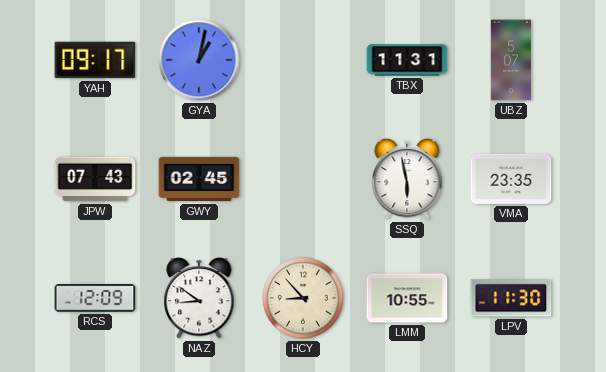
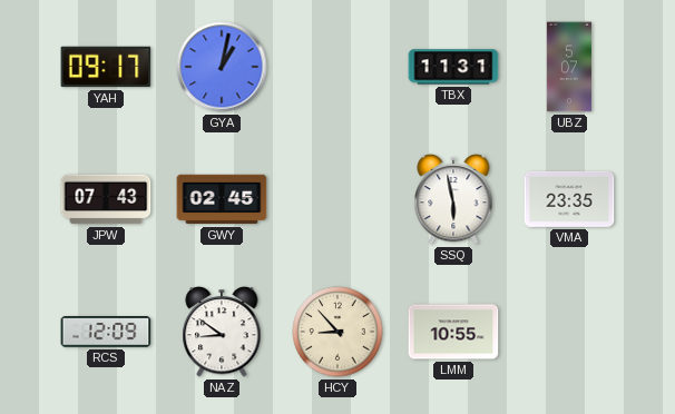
LPV: 11:30 -> none
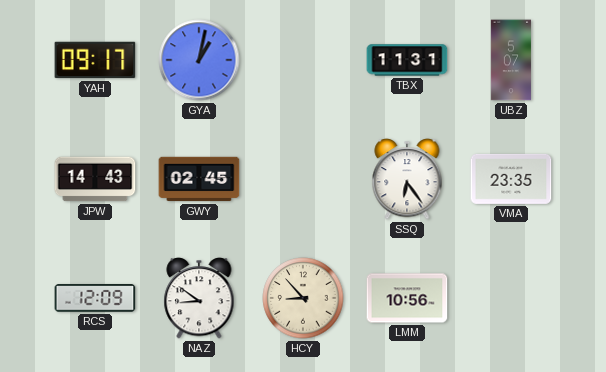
JPW: 07:43 -> 14:43
SSQ: 5:58 -> 6:24
LMM: 10:55 -> 10:56
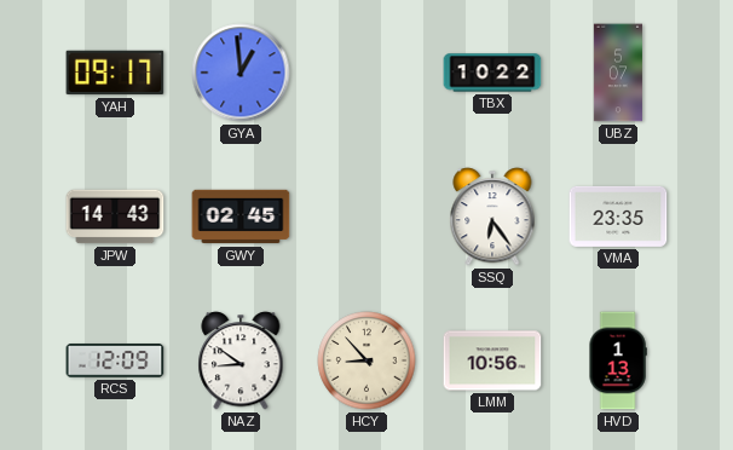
GYA: 1:02 -> 12:59
TBX: 11:31 -> 10:22
HVD: none -> 1:13
